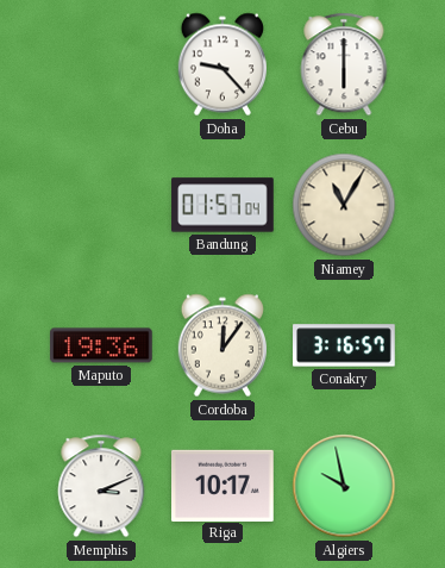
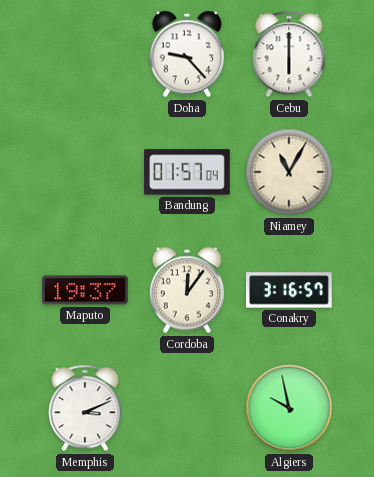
Maputo: 19:36 -> 19:37
Riga: 10:17 -> none
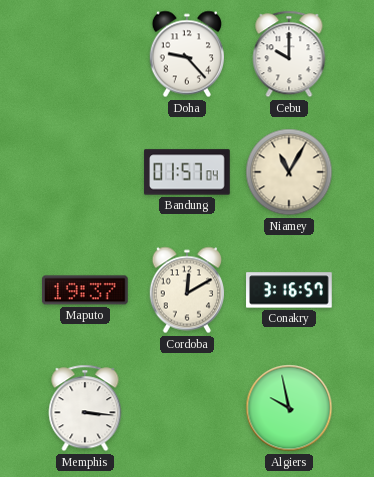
Cebu: 6:00 -> 10:00
Cordoba: 12:06 -> 12:10
Memphis: 3:11 -> 3:16
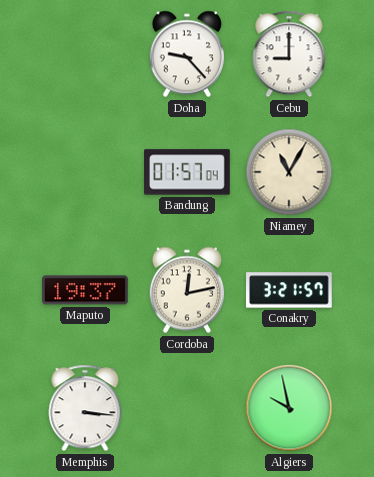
Cebu: 10:00 -> 9:00
Cordoba: 12:10 -> 12:13
Conakry: 3:16 -> 3:21
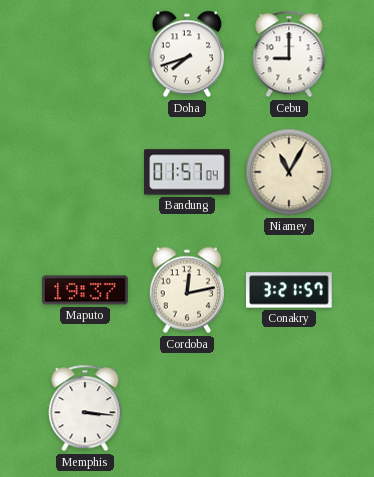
Doha: 9:23 -> 7:42
Algiers: 9:58 -> none
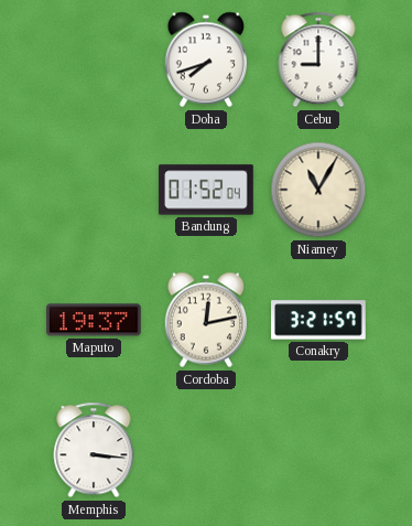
Bandung: 01:57 -> 01:52
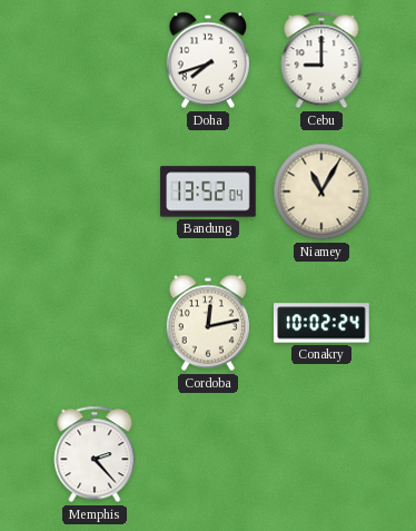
Bandung: 01:52 -> 13:52
Maputo: 19:37 -> none
Conakry: 3:21 -> 10:02
Memphis: 3:16 -> 2:23
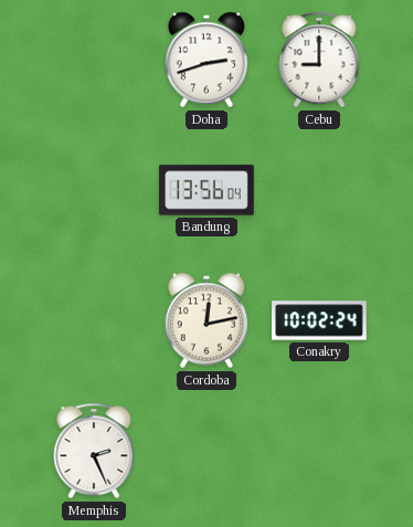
Doha: 7:42 -> 2:42
Bandung: 13:52 -> 13:56
Niamey: 11:05 -> none
Memphis: 2:23 -> 2:26
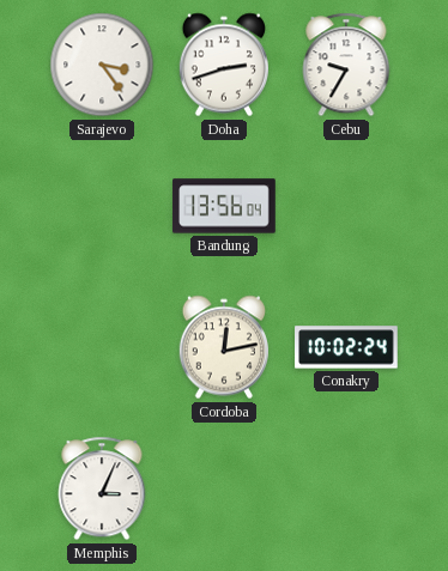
Sarajevo: none -> 3:24
Cebu: 9:00 -> 9:35
Memphis: 2:26 -> 3:04
